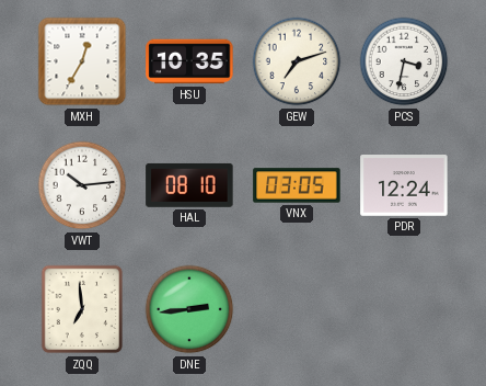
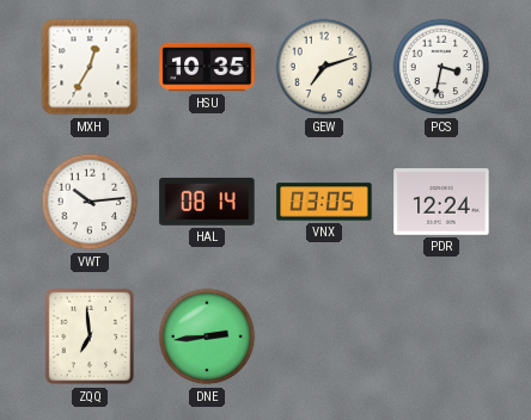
HAL: 08:10 -> 08:14
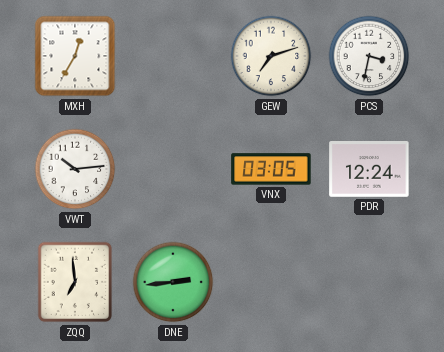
HSU: 10:35 -> none
HAL: 08:14 -> none
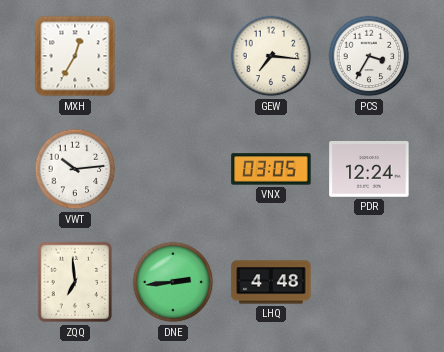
GEW: 7:12 -> 7:16
PCS: 3:32 -> 3:35
LHQ: none -> 4:48
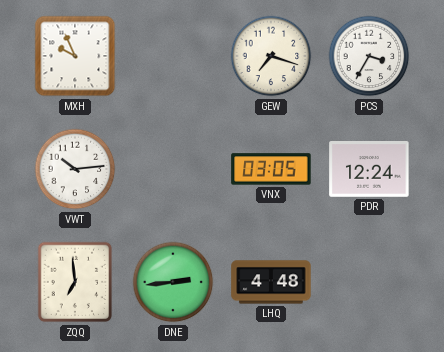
MXH: 12:35 -> 9:56
GEW: 7:16 -> 7:18
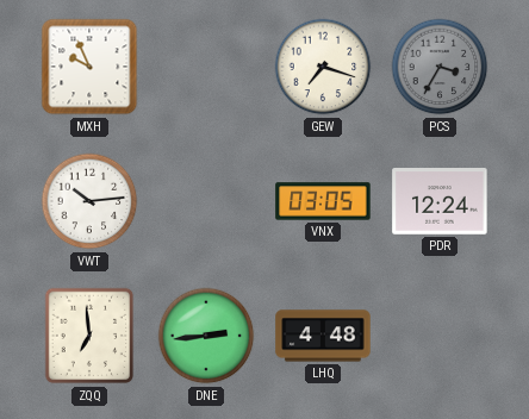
PCS dial: white -> grey
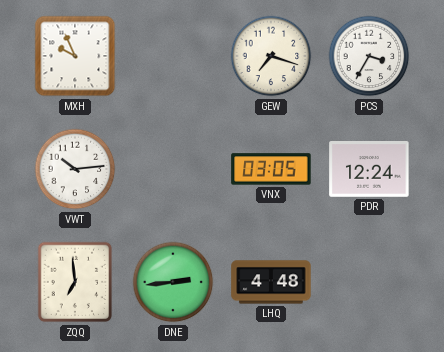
PCS dial: grey -> white
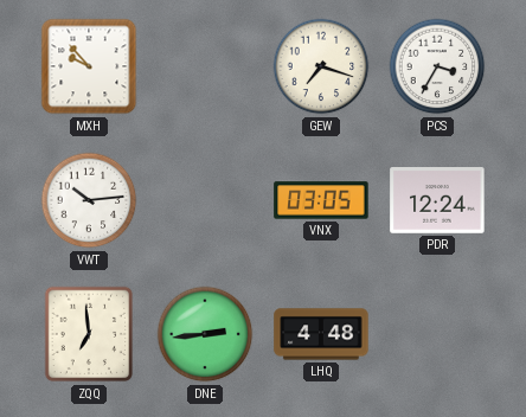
MXH: 9:56 -> 9:53
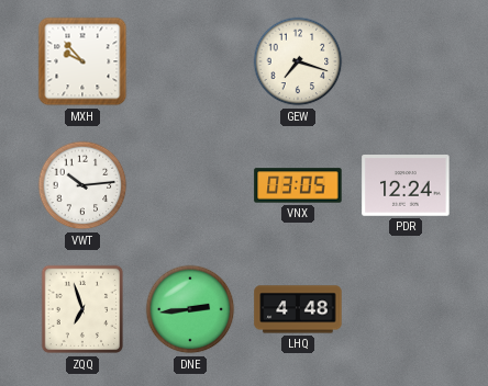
PCS: 3:35 -> none
ZQQ: 6:59 -> 6:57
